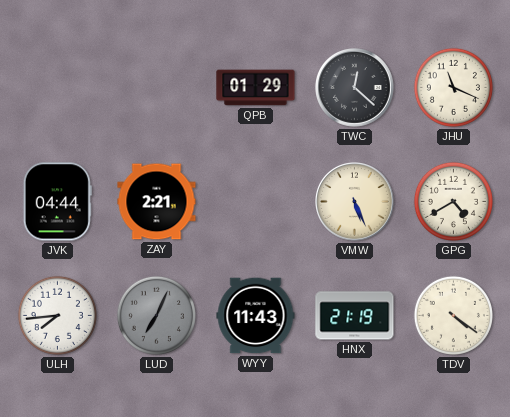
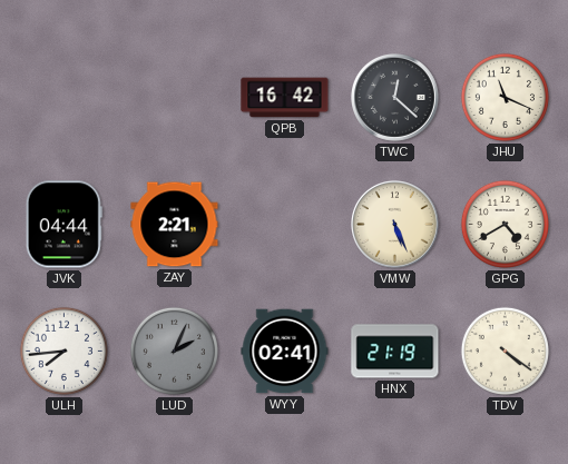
QPB: 01:29 -> 16:42
LUD: 7:04 -> 2:04
WYY: 11:43 -> 02:41
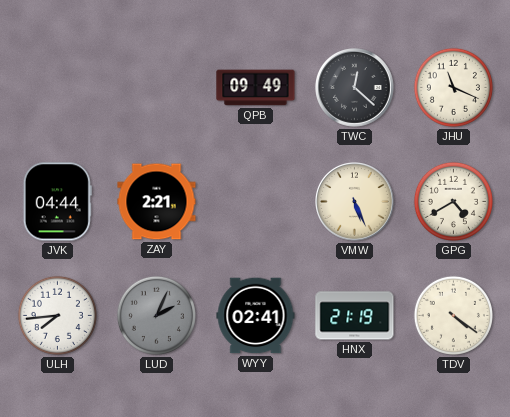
QPB: 16:42 -> 09:49
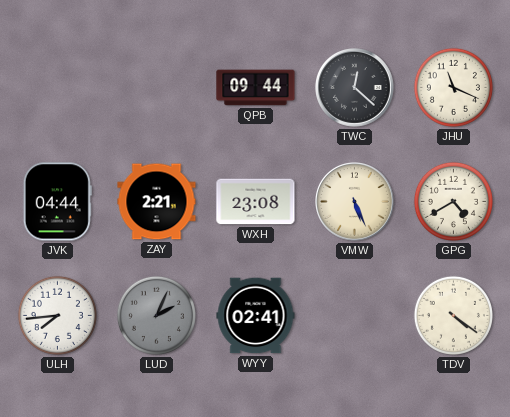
QPB: 09:49 -> 09:44
WXH: none -> 23:08
HNX: 21:19 -> none
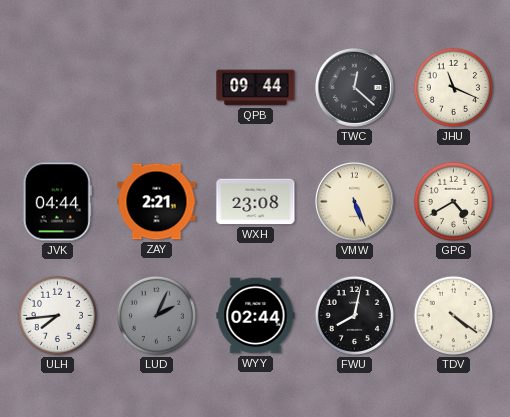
WYY: 02:41 -> 02:44
FWU: none -> 8:02
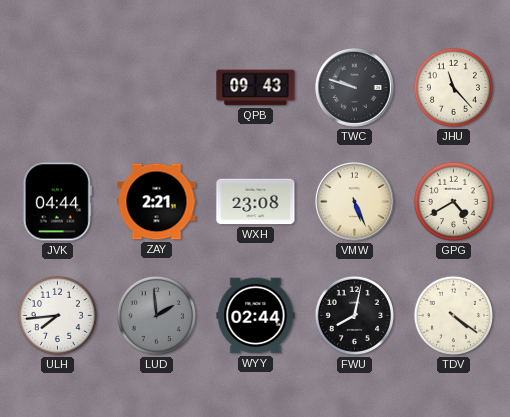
QPB: 09:44 -> 09:43
TWC: 12:22 -> 9:48
JHU: 11:19 -> 11:23
LUD: 2:04 -> 1:59
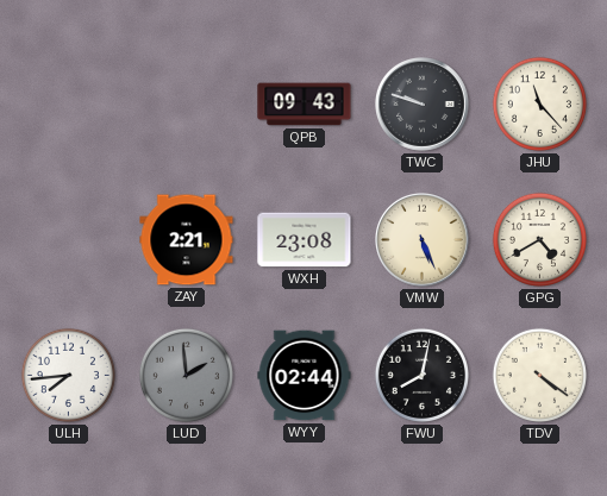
JVK: 04:44 -> none
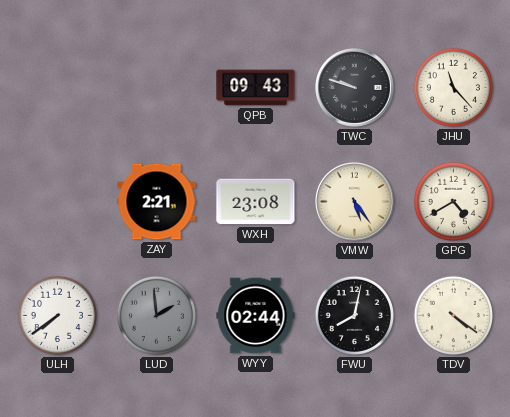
VMW: 5:26 -> 5:24
ULH: 7:44 -> 7:39
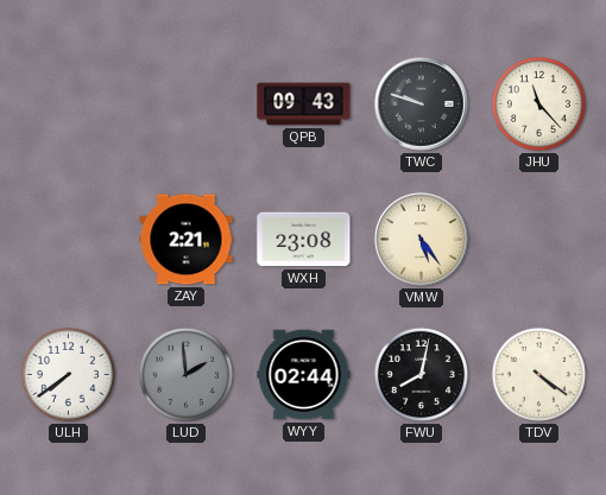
GPG: 4:40 -> none
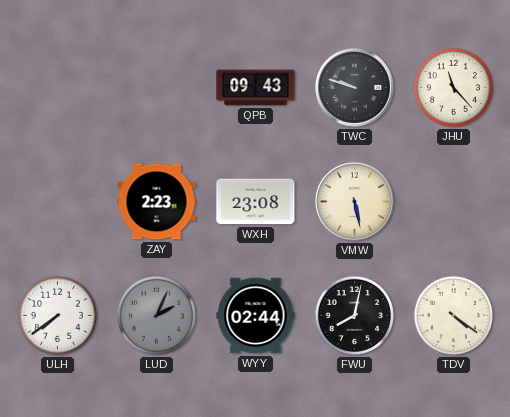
ZAY: 2:21 -> 2:23
VMW: 5:24 -> 5:28
LUD: 1:59 -> 2:04
